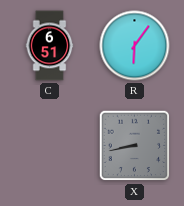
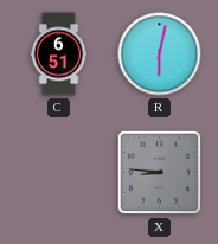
R: 6:06 -> 6:02
X: 8:43 -> 8:46
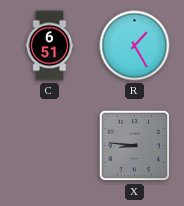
R: 6:02 -> 1:25
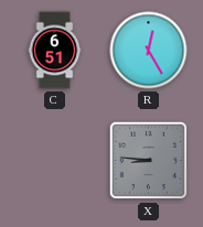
R: 1:25 -> 12:25
